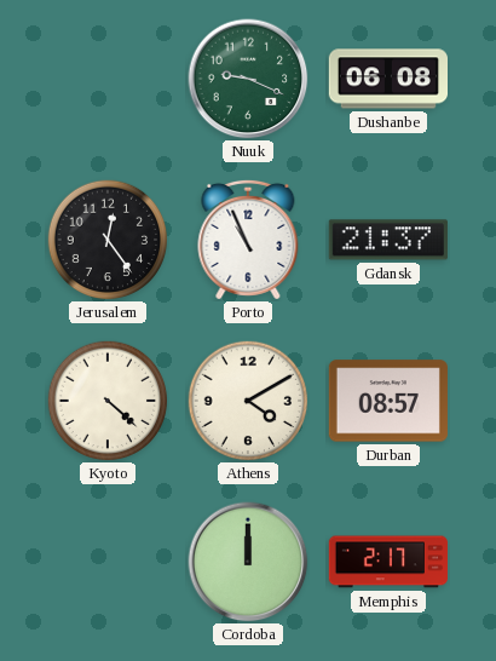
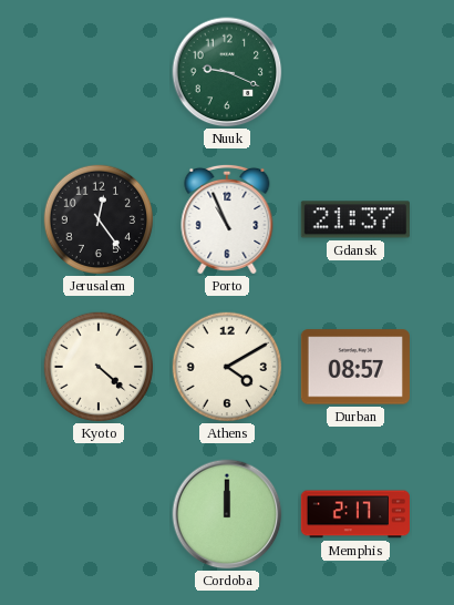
Dushanbe: 06:08 -> none
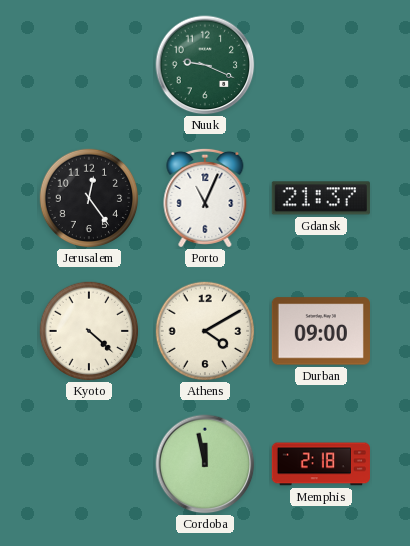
Porto: 10:56 -> 11:04
Durban: 08:57 -> 09:00
Cordoba: 12:00 -> 11:58
Memphis: 2:17 -> 2:18
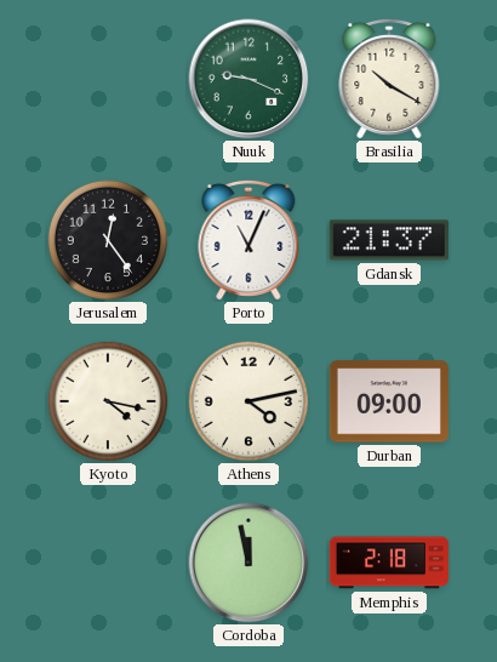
Brasilia: none -> 10:20
Kyoto: 4:22 -> 4:17
Athens: 4:10 -> 4:13
